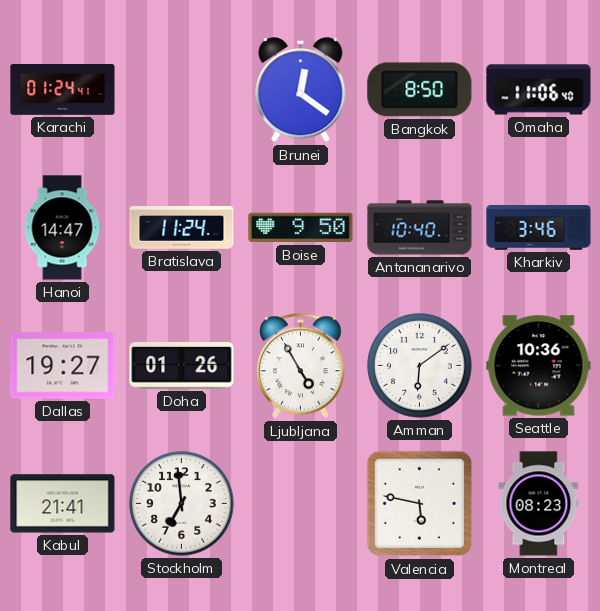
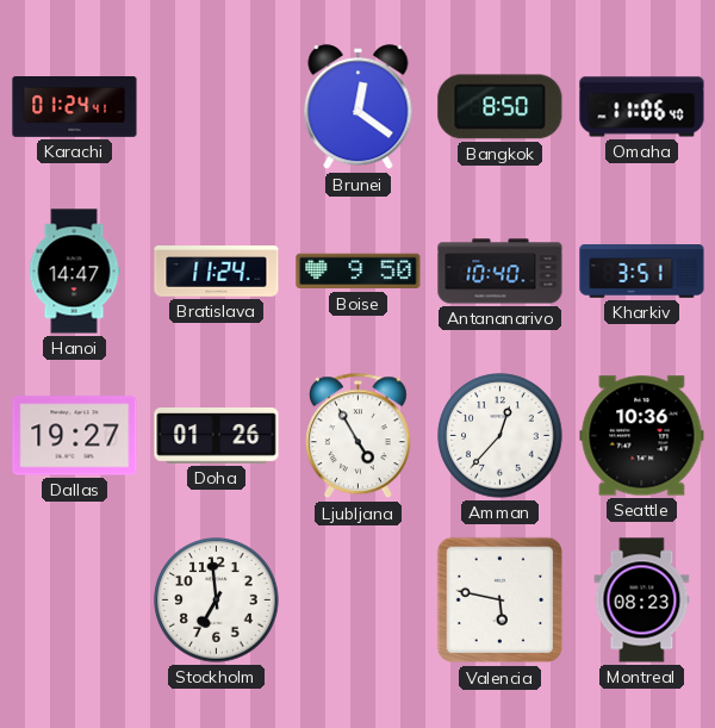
Kharkiv: 3:46 -> 3:51
Amman: 6:09 -> 12:37
Kabul: 21:41 -> none
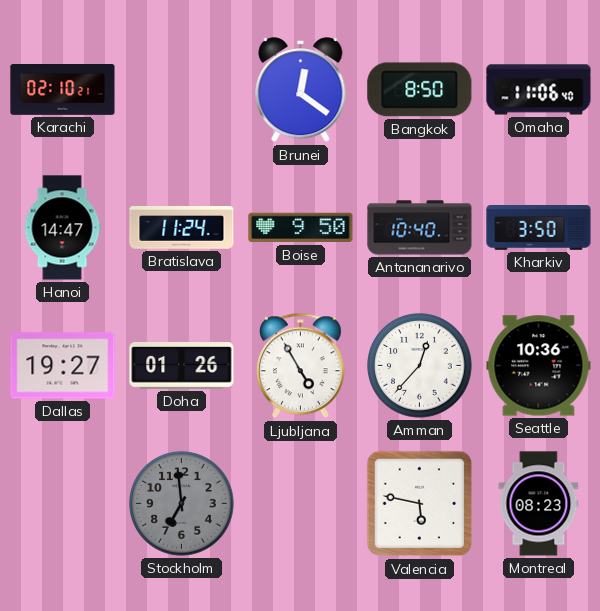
Karachi: 01:24 -> 02:10
Kharkiv: 3:51 -> 3:50
Stockholm dial: white -> grey
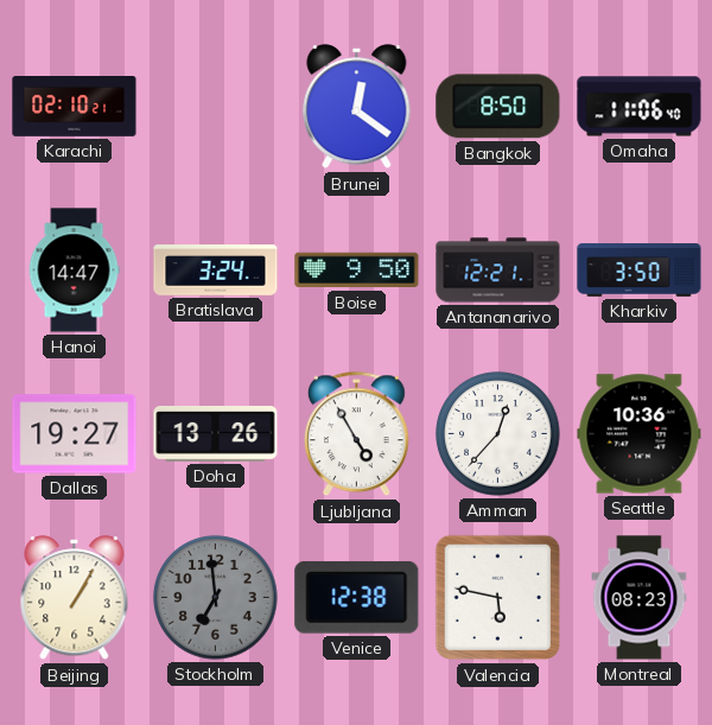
Bratislava: 11:24 -> 3:24
Antananarivo: 10:40 -> 12:21
Doha: 01:26 -> 13:26
Beijing: none -> 1:05
Venice: none -> 12:38
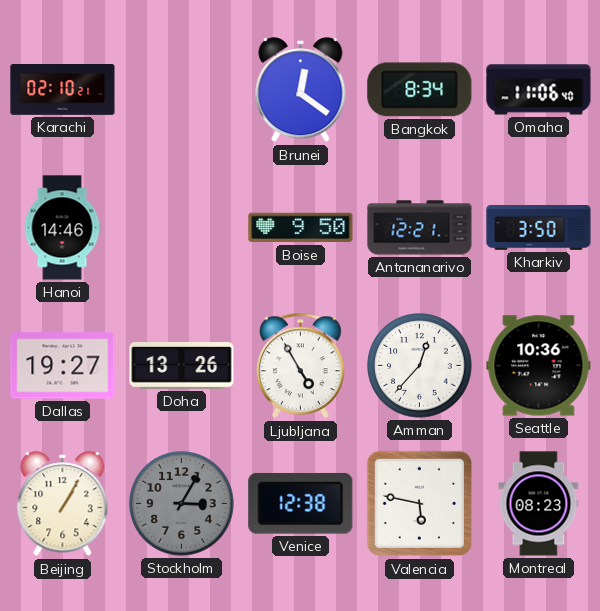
Bangkok: 8:50 -> 8:34
Hanoi: 14:47 -> 14:46
Bratislava: 3:24 -> none
Stockholm: 6:59 -> 3:05
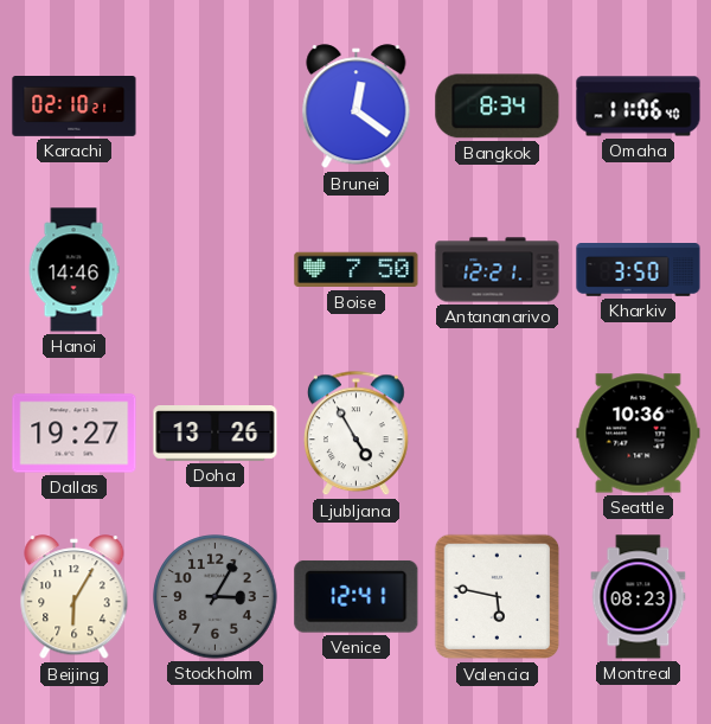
Boise: 9:50 -> 7:50
Amman: 12:37 -> none
Beijing: 1:05 -> 6:05
Venice: 12:38 -> 12:41
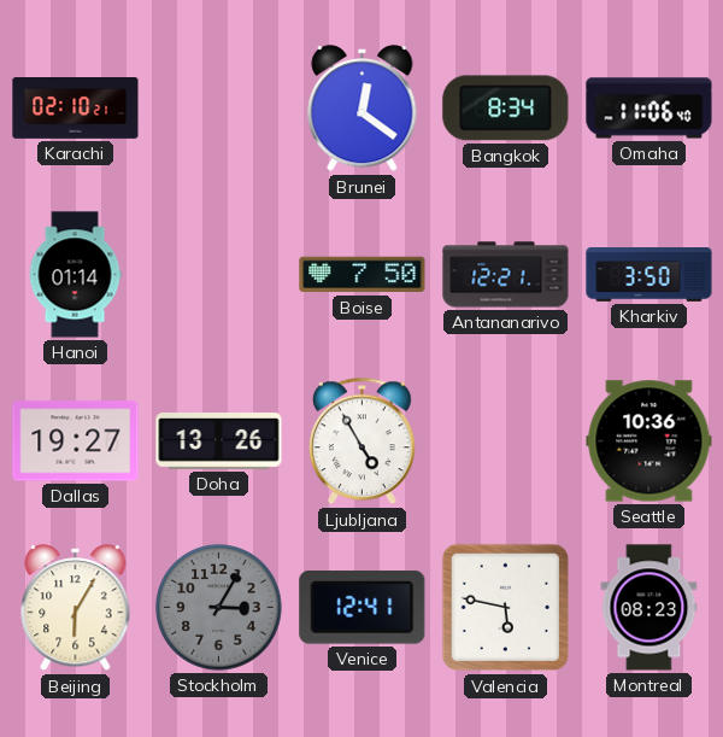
Hanoi: 14:46 -> 01:14
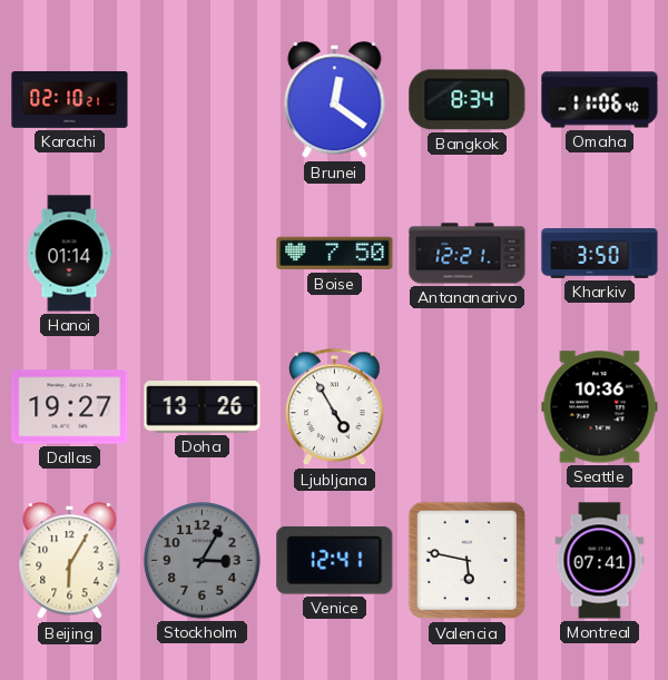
Montreal: 08:23 -> 07:41
